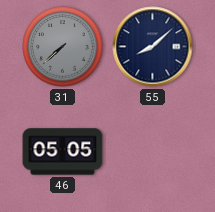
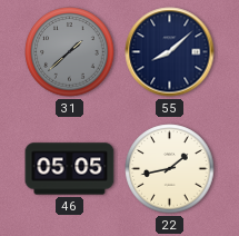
31: 7:38 -> 1:38
22: none -> 1:43
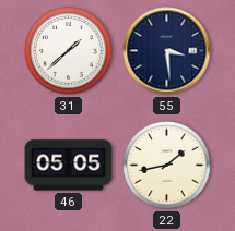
31 dial: grey -> white
55: 8:08 -> 3:29
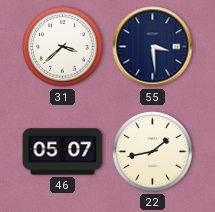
31: 1:38 -> 3:38
46: 05:05 -> 05:07
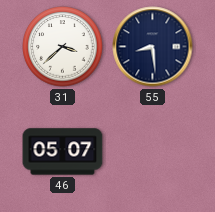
55: 3:29 -> 8:29
22: 1:43 -> none
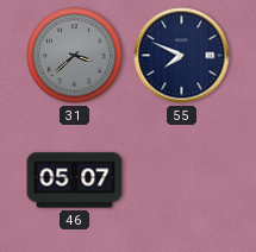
31 dial: white -> grey
55: 8:29 -> 7:49
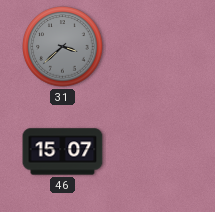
55: 7:49 -> none
46: 05:07 -> 15:07
